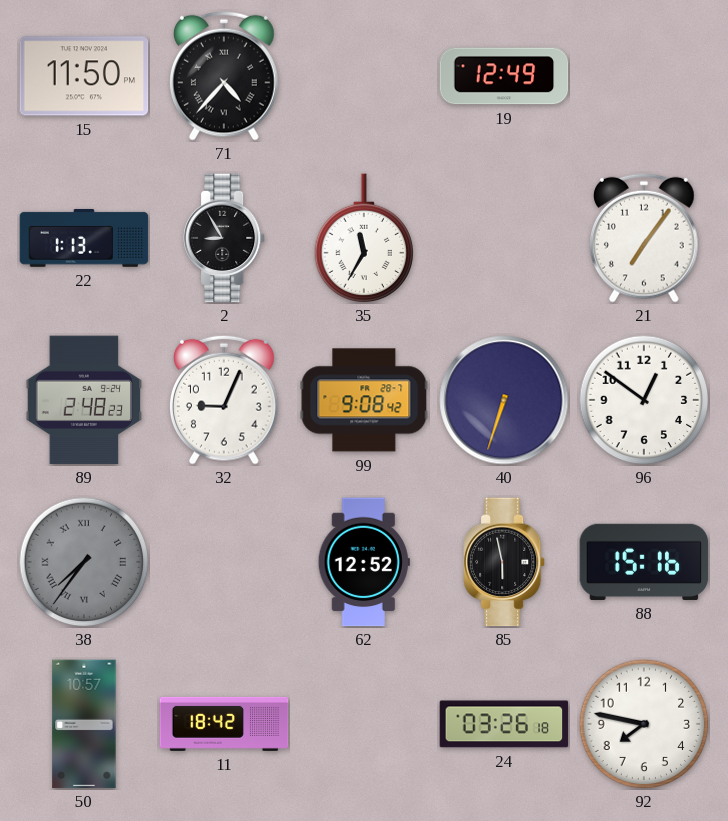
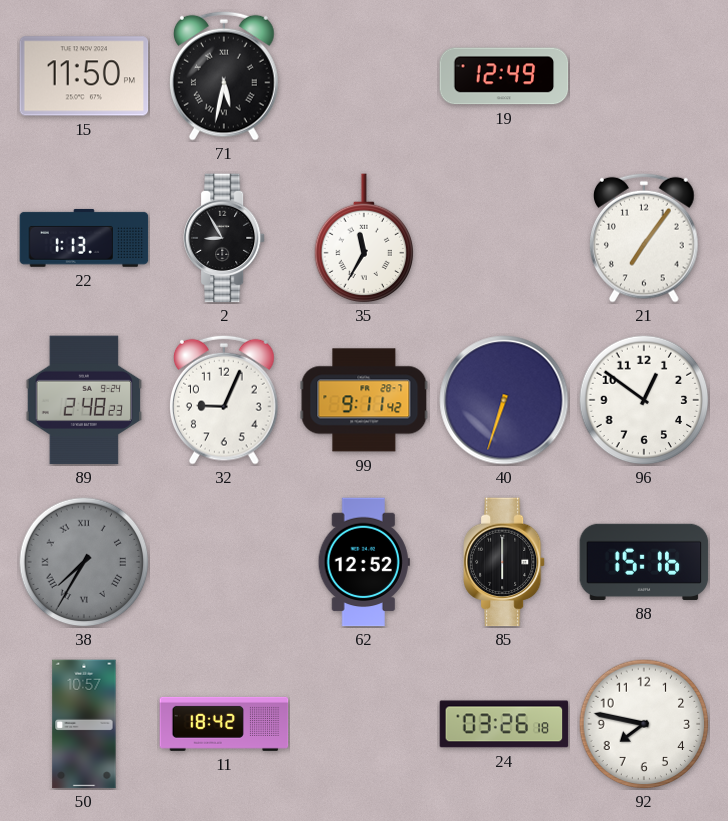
71: 4:37 -> 5:32
99: 9:08 -> 9:11
38: 7:36 -> 7:35
85: 5:58 -> 6:00
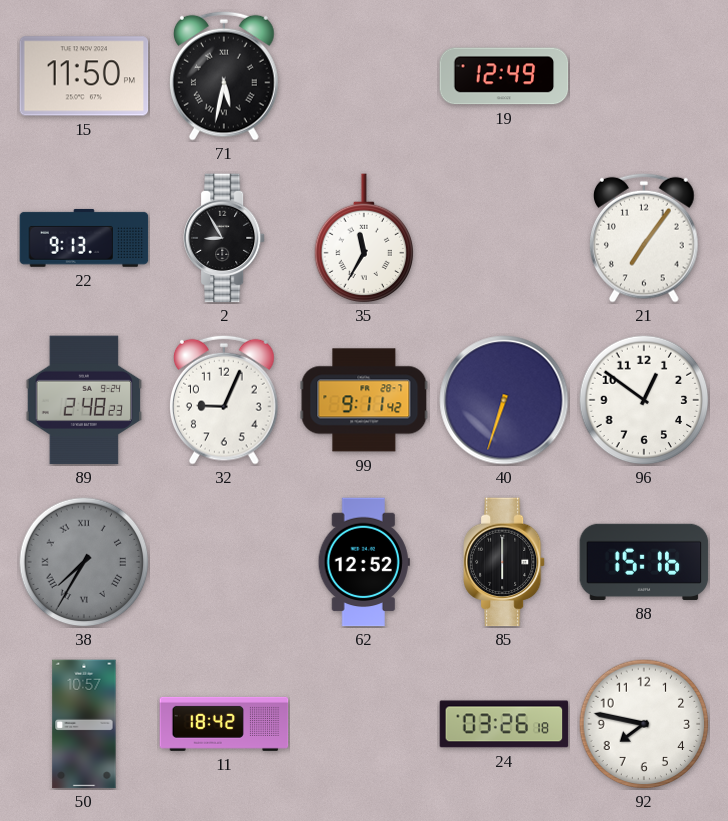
22: 1:13 -> 9:13
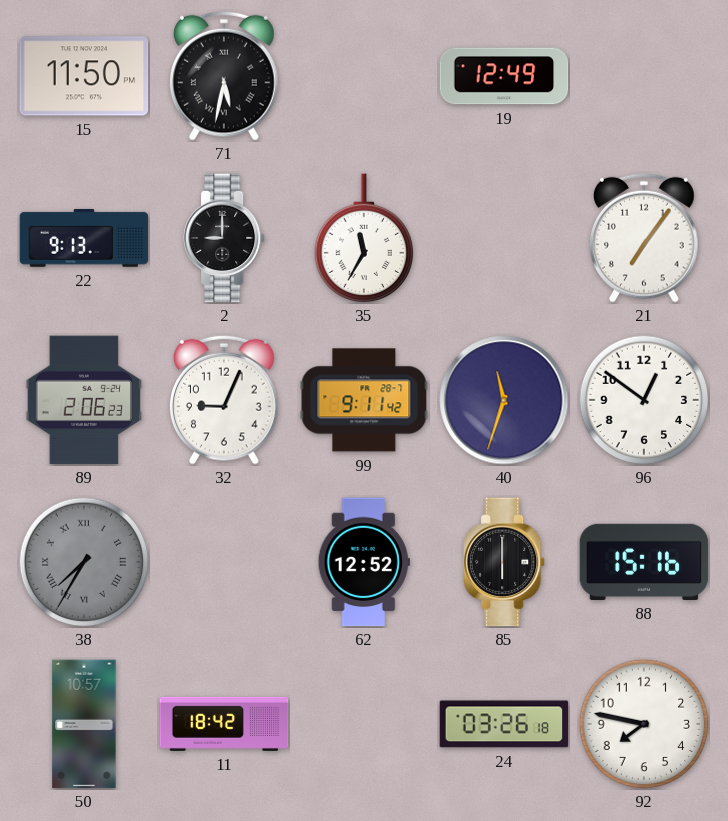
2: 8:55 -> 9:00
89: 2:48 -> 2:06
40: 6:33 -> 11:33
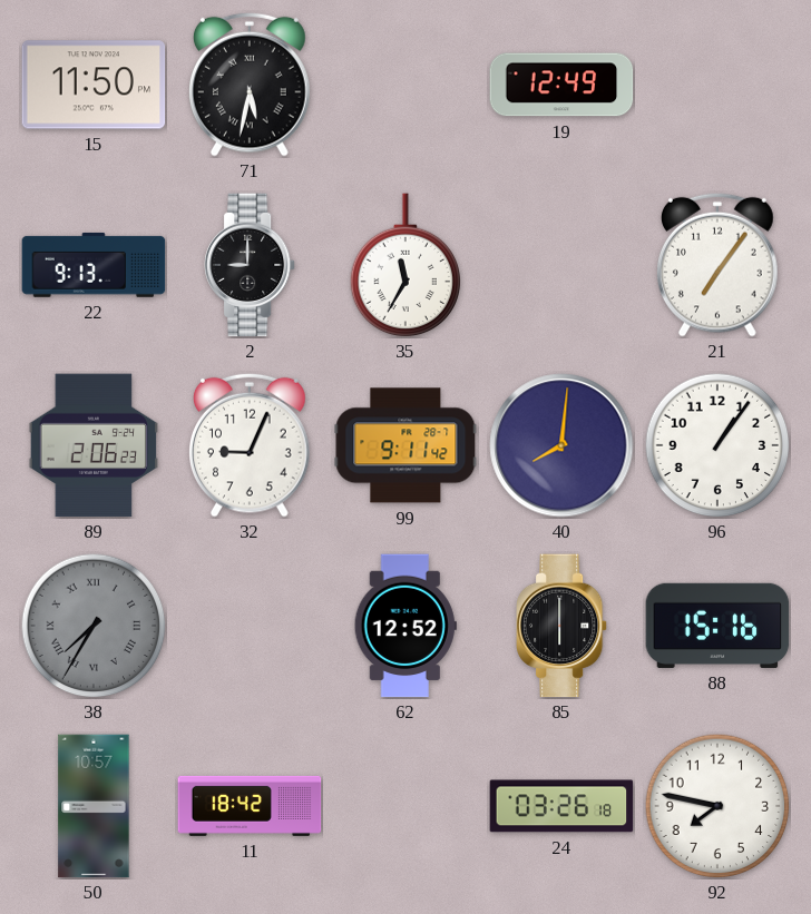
40: 11:33 -> 8:01
96: 12:51 -> 1:06
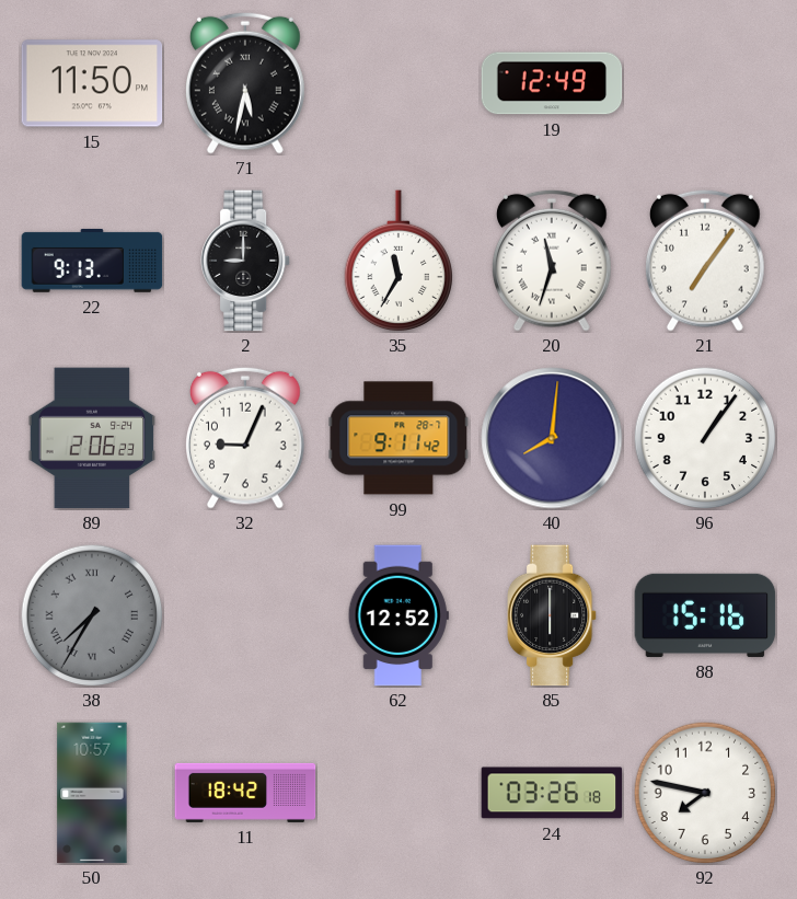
20: none -> 11:33
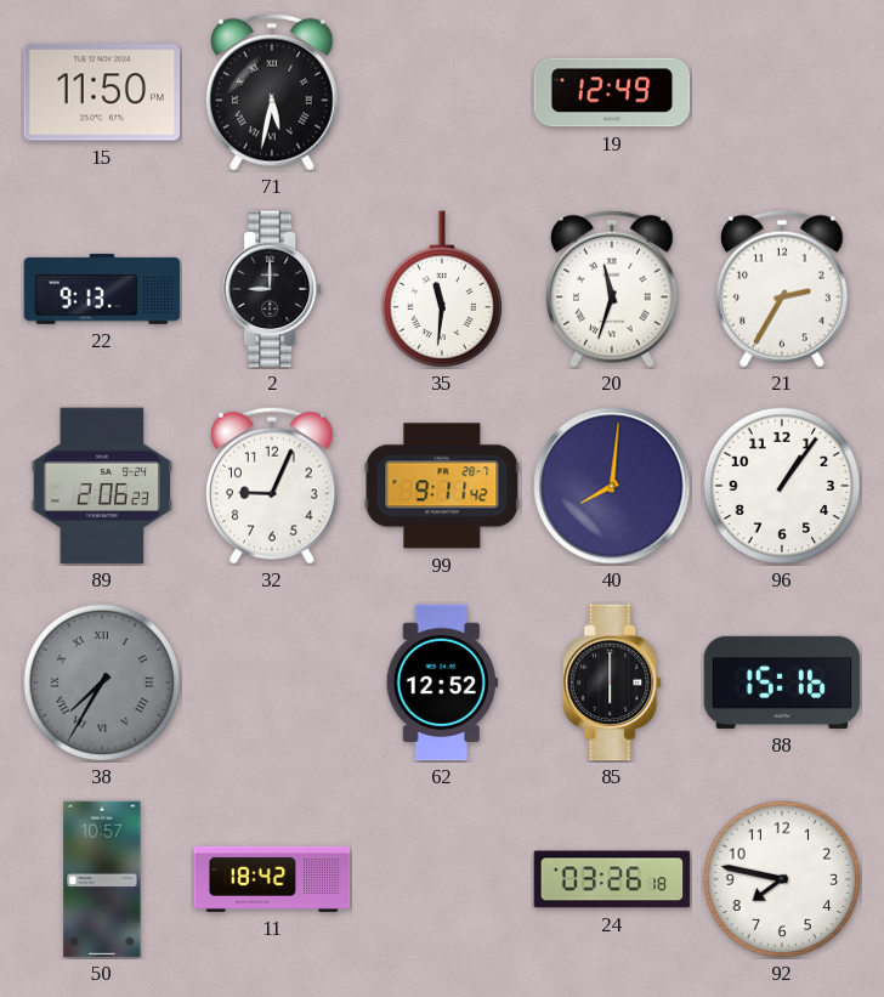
35: 11:35 -> 11:31
21: 7:06 -> 2:35
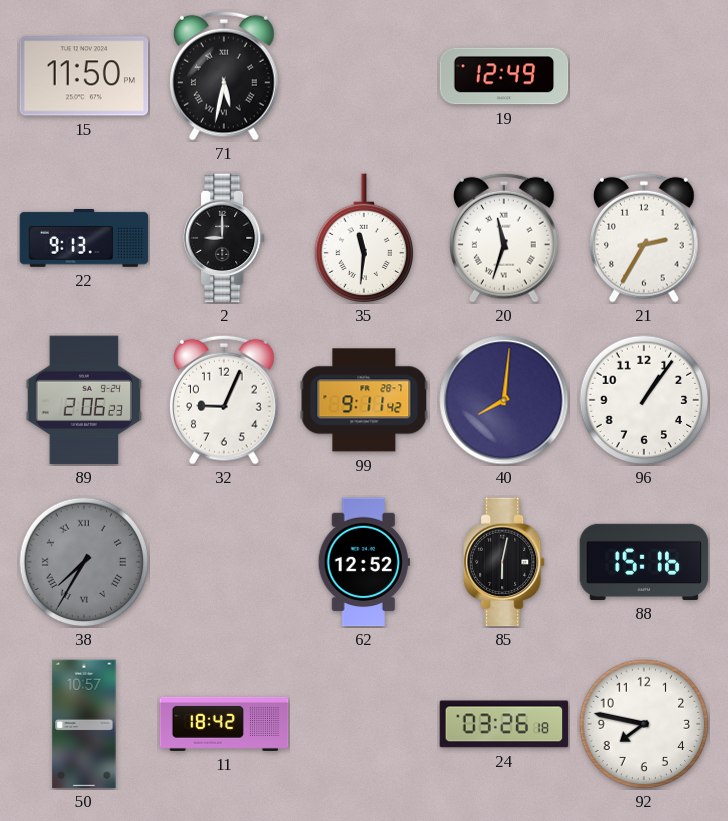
85: 6:00 -> 6:02
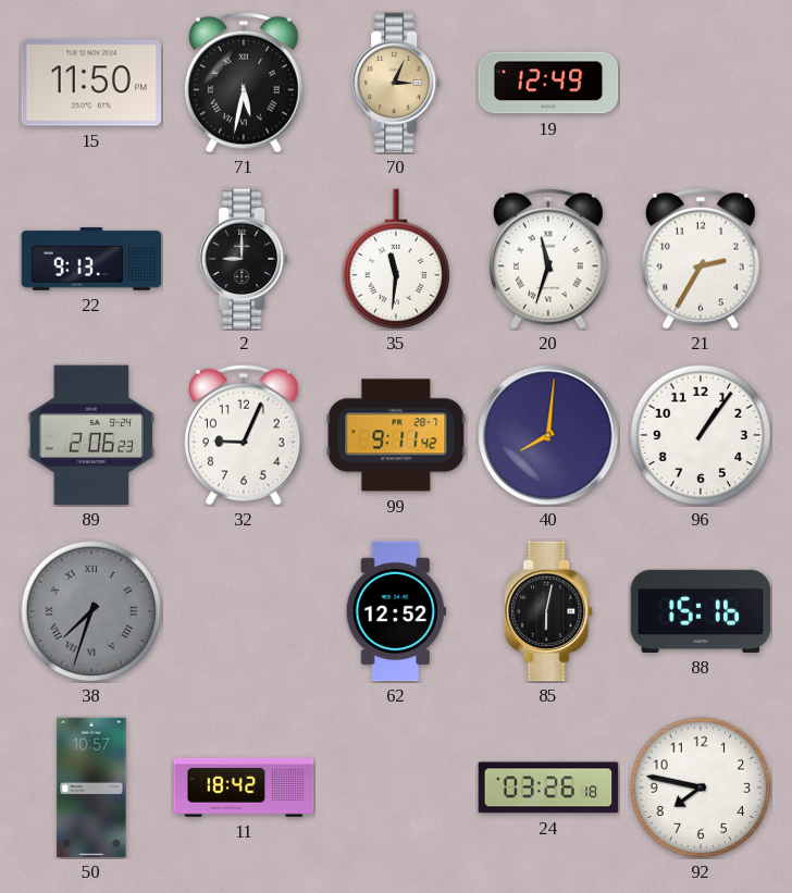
70: none -> 3:04
38: 7:35 -> 7:33
